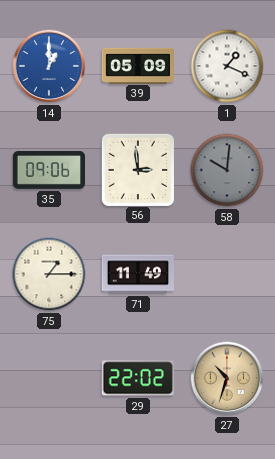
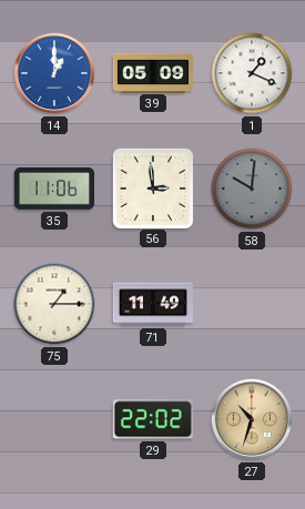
35: 09:06 -> 11:06
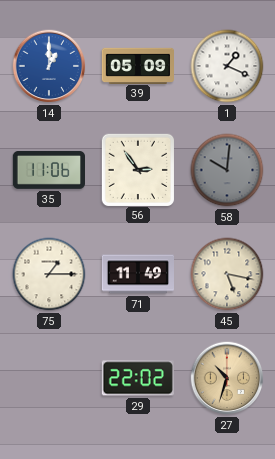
56: 2:59 -> 2:54
45: none -> 5:17
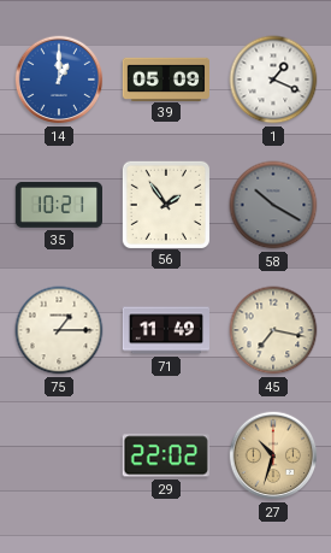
35: 11:06 -> 10:21
56: 2:54 -> 1:54
58: 10:01 -> 10:20
45: 5:17 -> 7:17
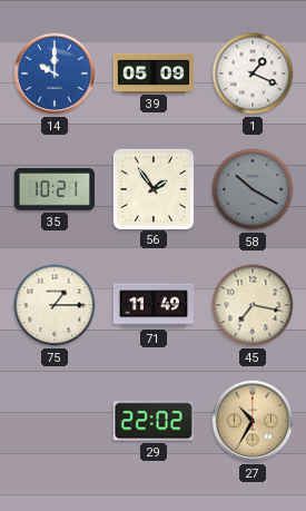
14: 1:00 -> 10:00
27: 10:33 -> 10:35
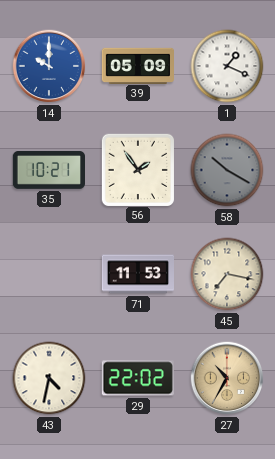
75: 1:15 -> none
71: 11:49 -> 11:53
43: none -> 4:32
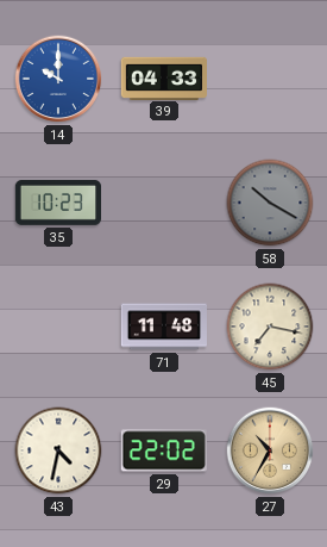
39: 05:09 -> 04:33
1: 1:19 -> none
35: 10:21 -> 10:23
56: 1:54 -> none
71: 11:53 -> 11:48
